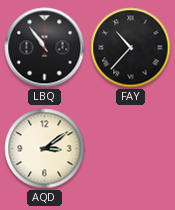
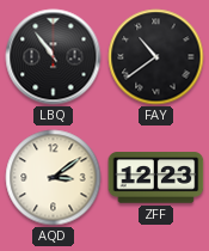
FAY: 10:37 -> 10:39
ZFF: none -> 12:23
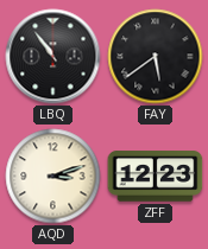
FAY: 10:39 -> 5:39
AQD: 3:09 -> 3:12
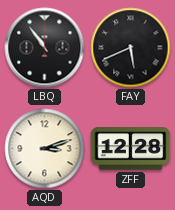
FAY: 5:39 -> 5:41
ZFF: 12:23 -> 12:28
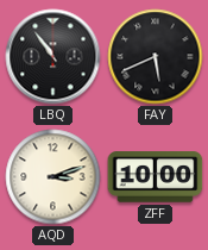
ZFF: 12:28 -> 10:00
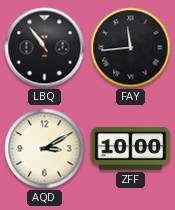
FAY: 5:41 -> 11:44
AQD: 3:12 -> 3:10
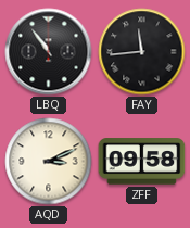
AQD: 3:10 -> 3:11
ZFF: 10:00 -> 09:58
